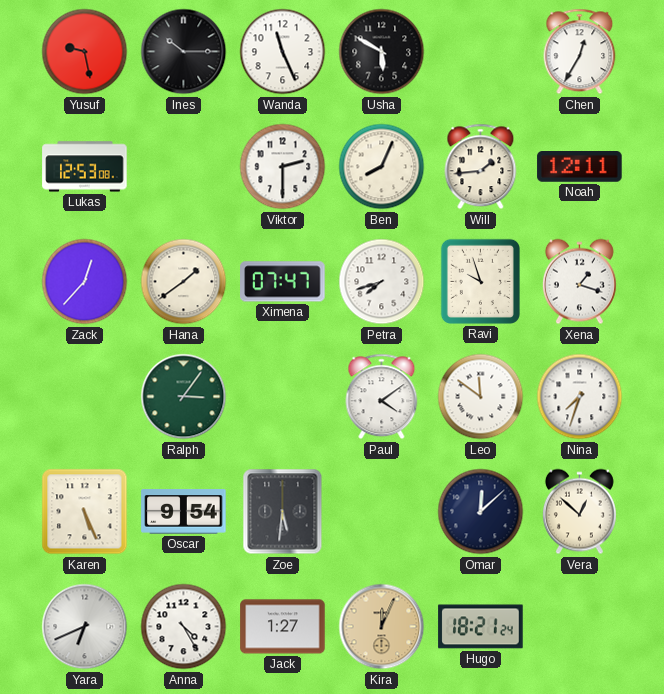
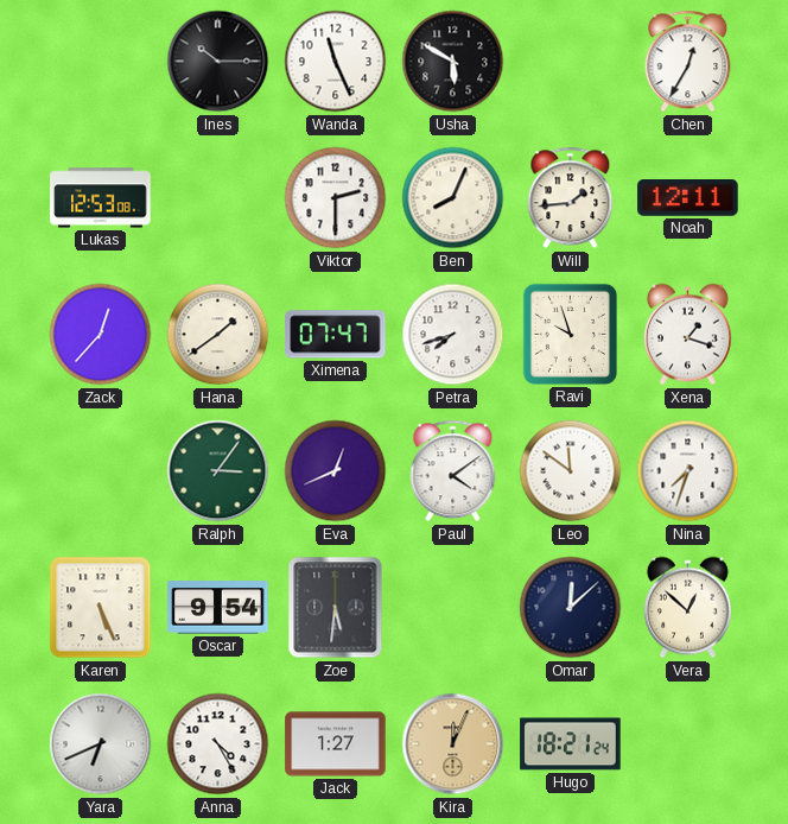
Yusuf: 9:28 -> none
Eva: none -> 12:41
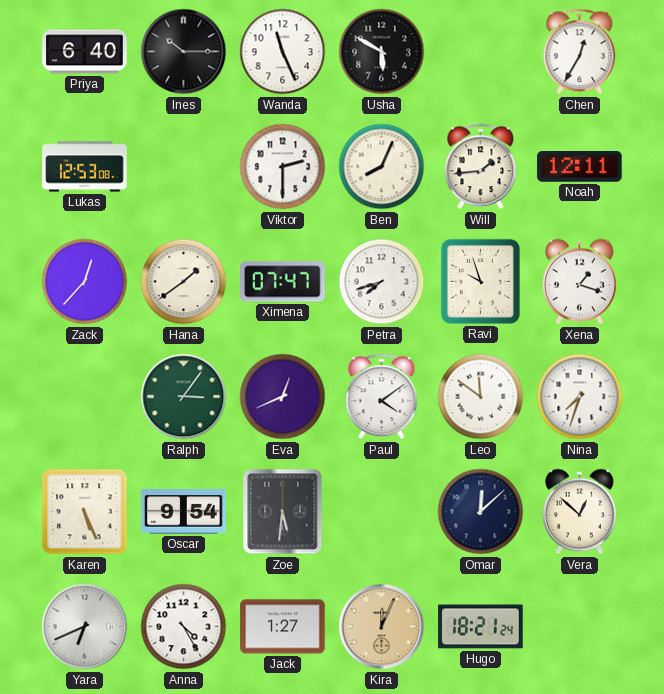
Priya: none -> 6:40
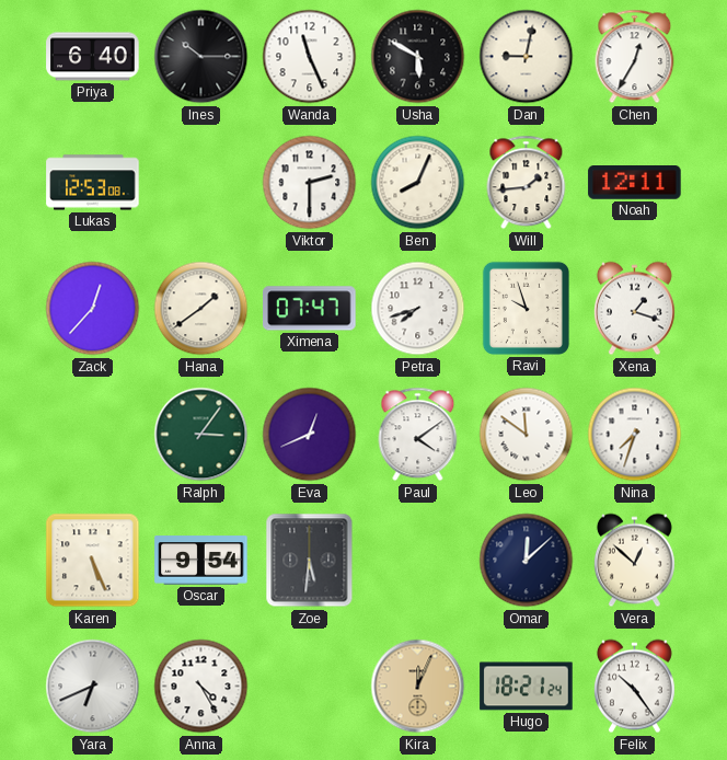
Dan: none -> 9:02
Jack: 1:27 -> none
Felix: none -> 10:24
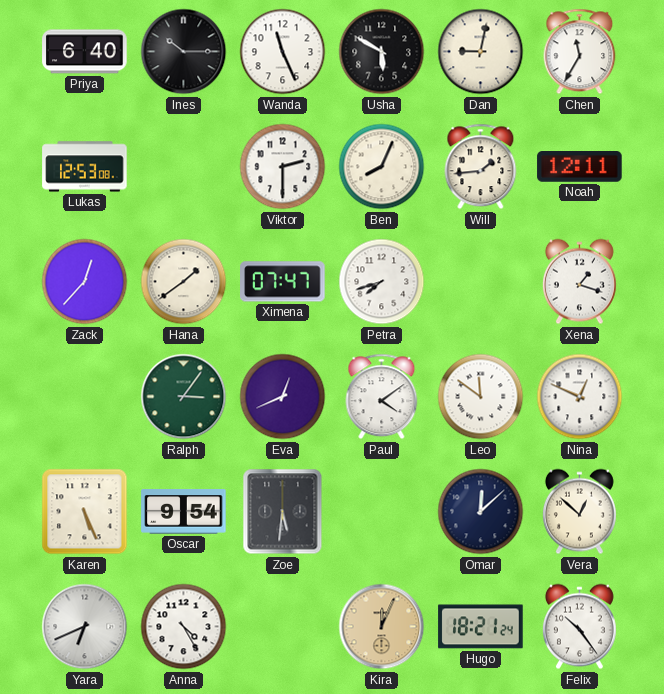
Chen: 12:35 -> 11:35
Ravi: 9:57 -> none
Nina: 7:33 -> 12:49
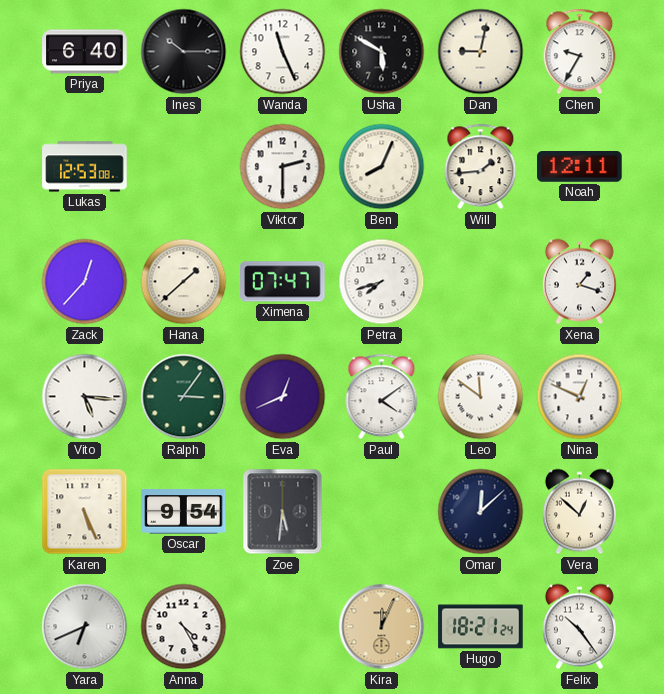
Chen: 11:35 -> 9:35
Hana: 1:39 -> 1:38
Vito: none -> 5:16
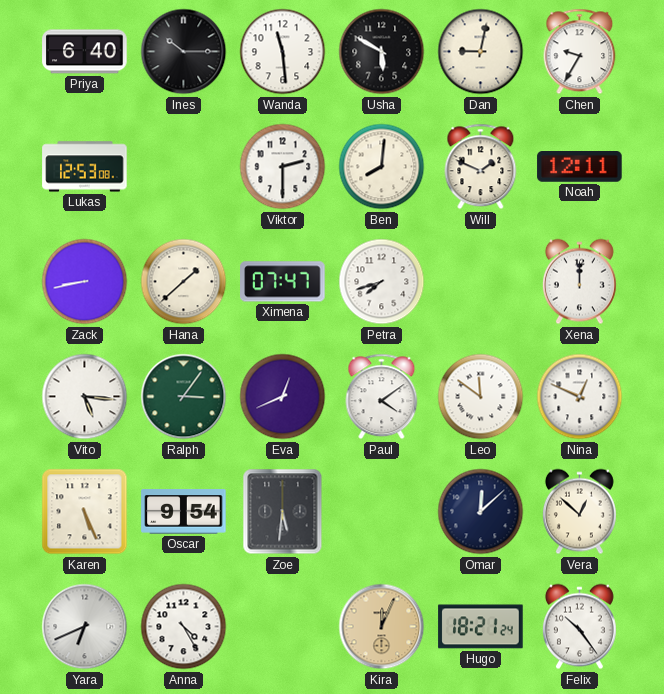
Wanda: 11:26 -> 11:29
Ben: 8:04 -> 8:01
Will: 1:44 -> 1:49
Zack: 12:37 -> 8:43
Xena: 1:18 -> 12:00
